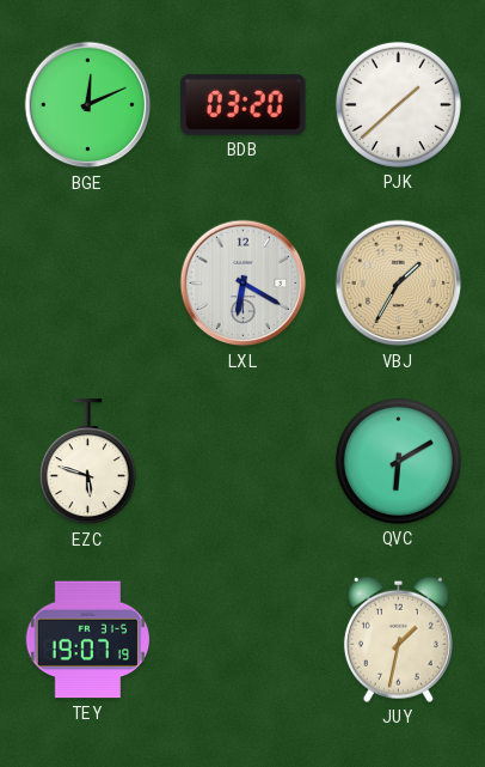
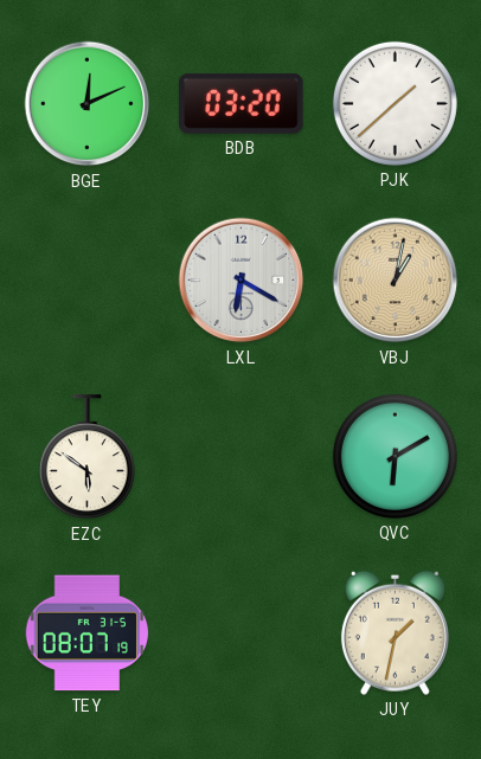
VBJ: 1:35 -> 1:02
EZC: 5:48 -> 5:51
TEY: 19:07 -> 08:07
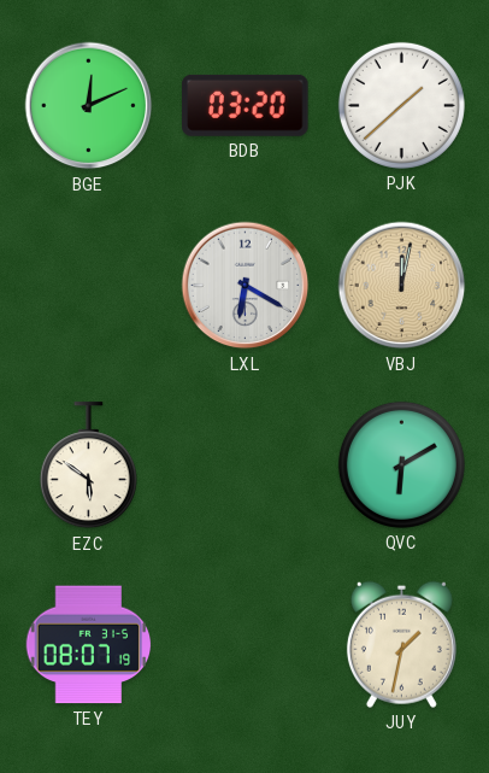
VBJ: 1:02 -> 12:02
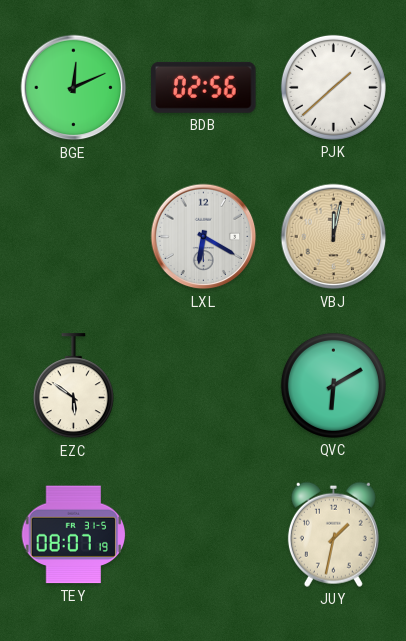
BDB: 03:20 -> 02:56
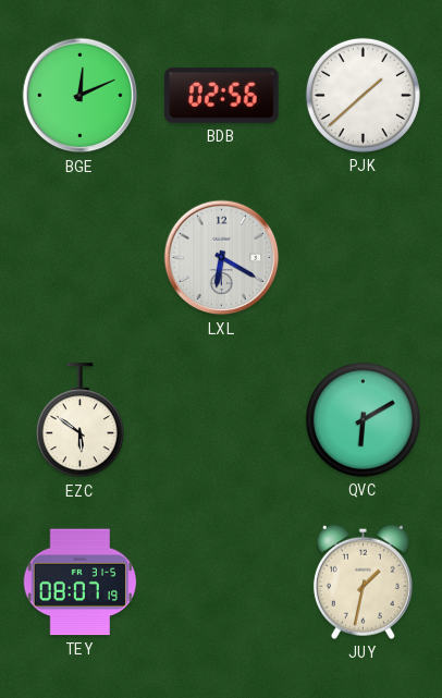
VBJ: 12:02 -> none
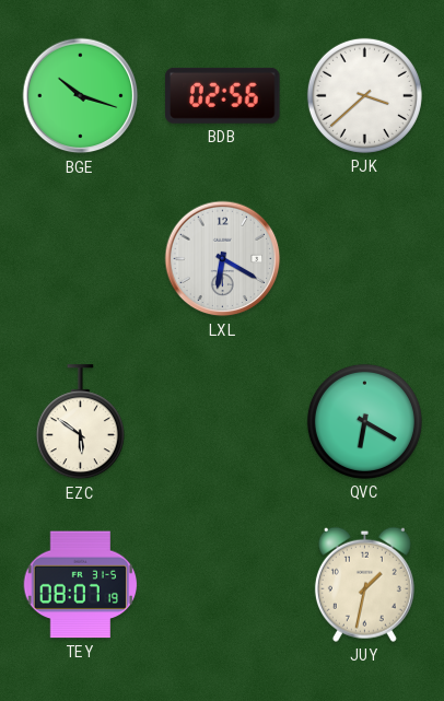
BGE: 12:11 -> 10:18
PJK: 1:38 -> 3:38
QVC: 6:10 -> 6:20
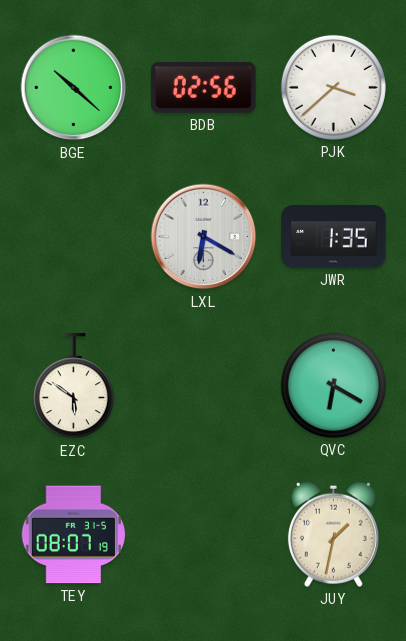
BGE: 10:18 -> 10:22
JWR: none -> 1:35
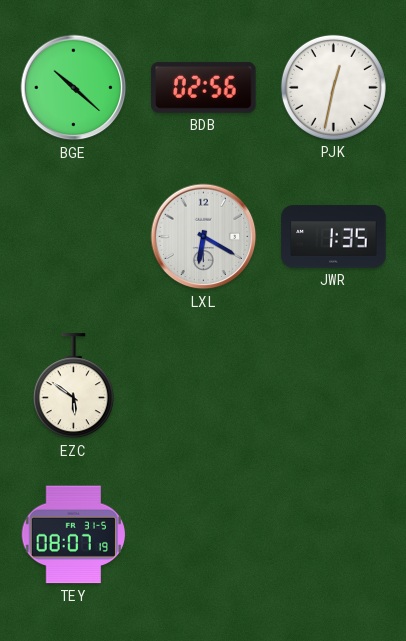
PJK: 3:38 -> 12:32
QVC: 6:20 -> none
JUY: 1:32 -> none
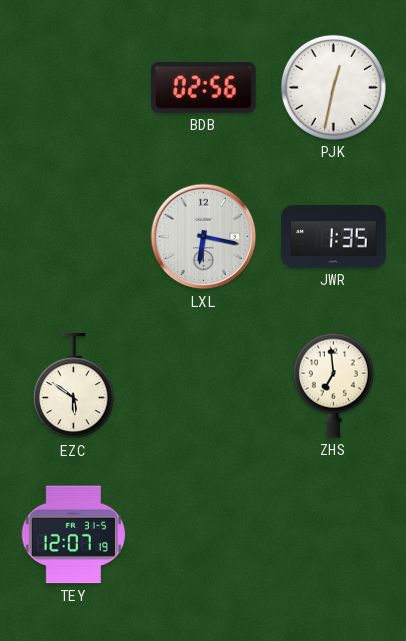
BGE: 10:22 -> none
LXL: 6:20 -> 6:17
ZHS: none -> 6:59
TEY: 08:07 -> 12:07
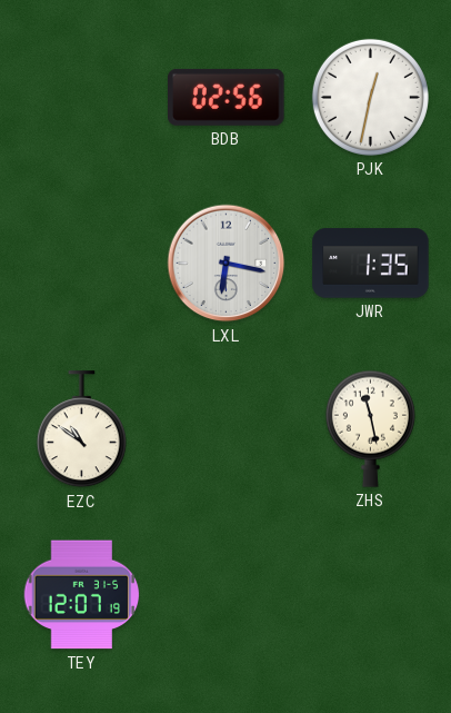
EZC: 5:51 -> 10:51
ZHS: 6:59 -> 11:28
